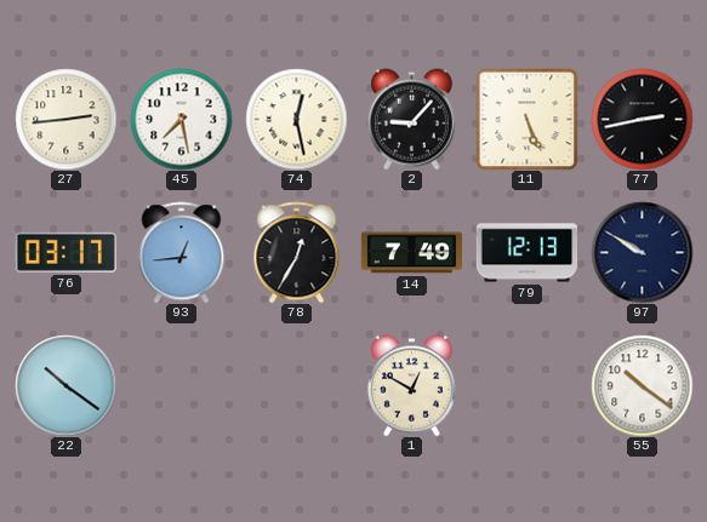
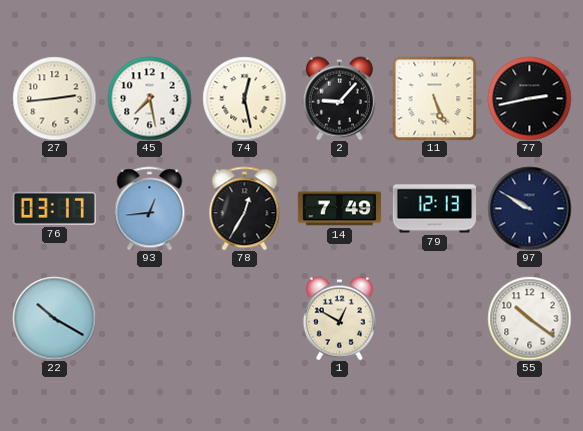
22: 10:21 -> 10:20
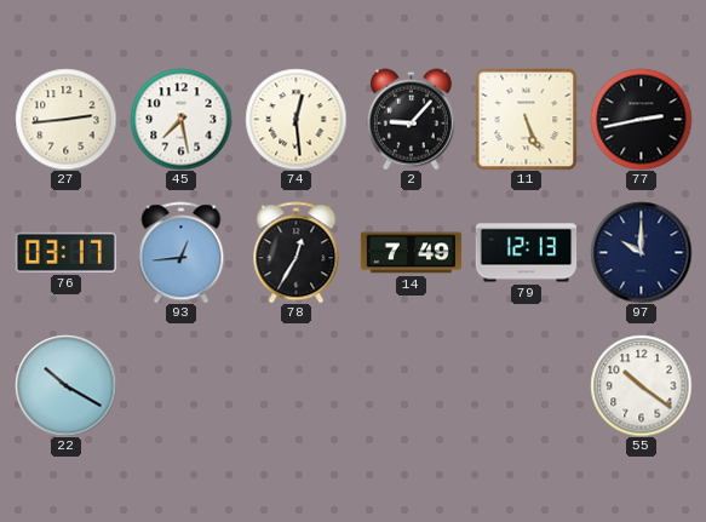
74: 12:28 -> 12:29
97: 9:50 -> 10:00
1: 12:50 -> none
